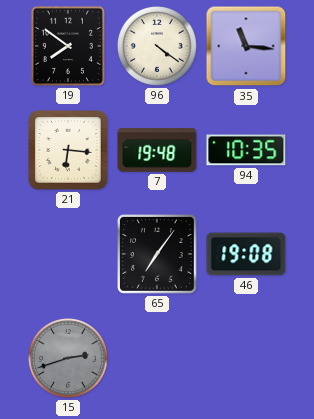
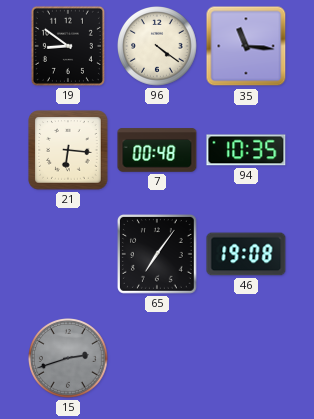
19: 7:51 -> 8:51
7: 19:48 -> 00:48
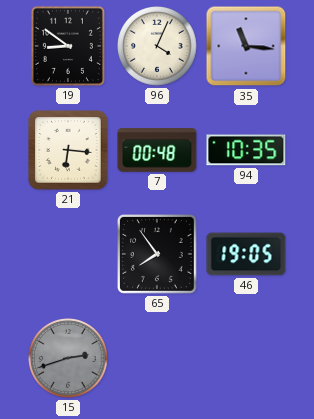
96: 4:21 -> 4:04
65: 7:06 -> 7:54
46: 19:08 -> 19:05
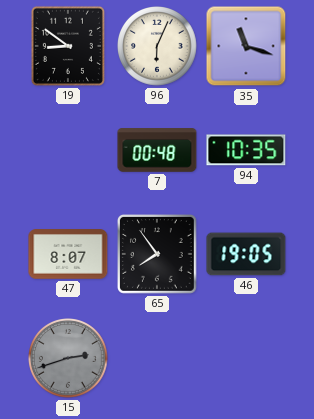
96: 4:04 -> 6:04
35: 11:16 -> 11:18
21: 6:16 -> none
47: none -> 8:07
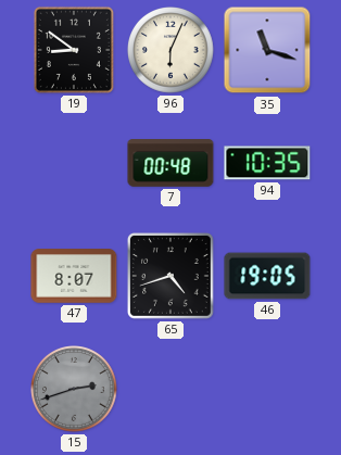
65: 7:54 -> 4:42
